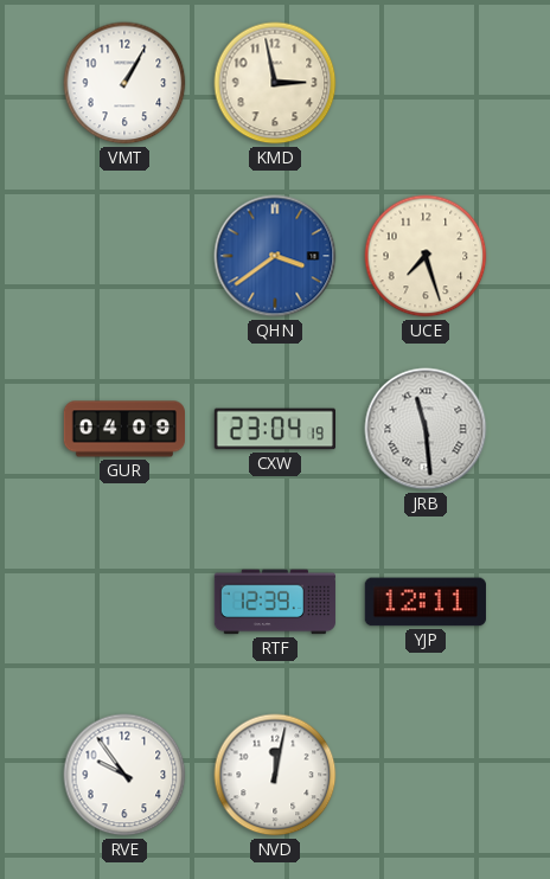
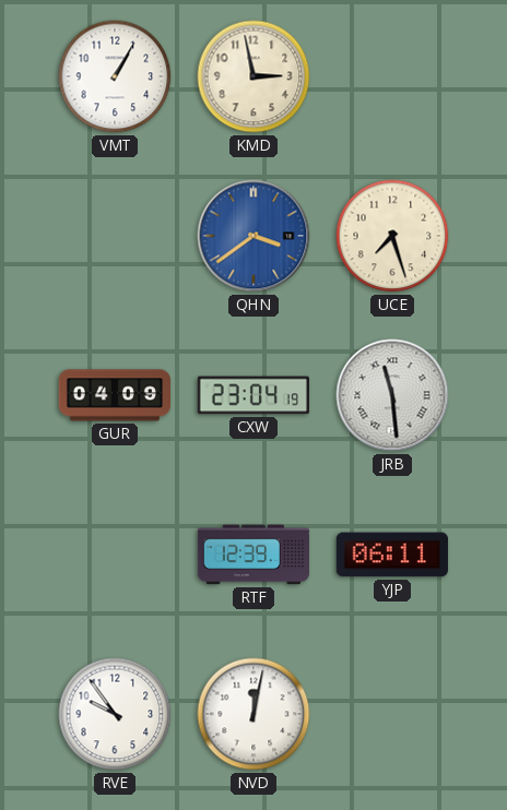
YJP: 12:11 -> 06:11
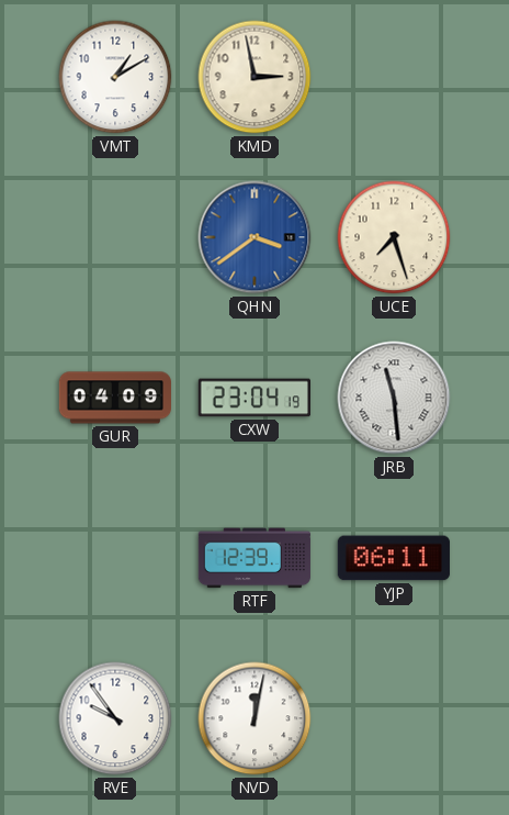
VMT: 1:05 -> 1:10
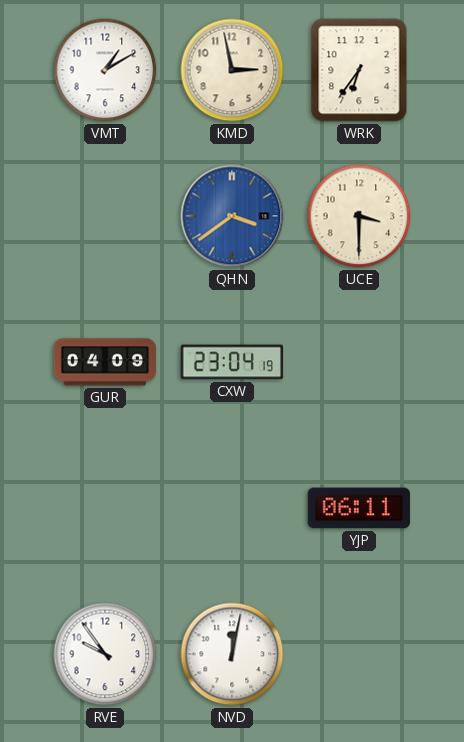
WRK: none -> 6:36
UCE: 7:27 -> 3:30
JRB: 11:29 -> none
RTF: 12:39 -> none
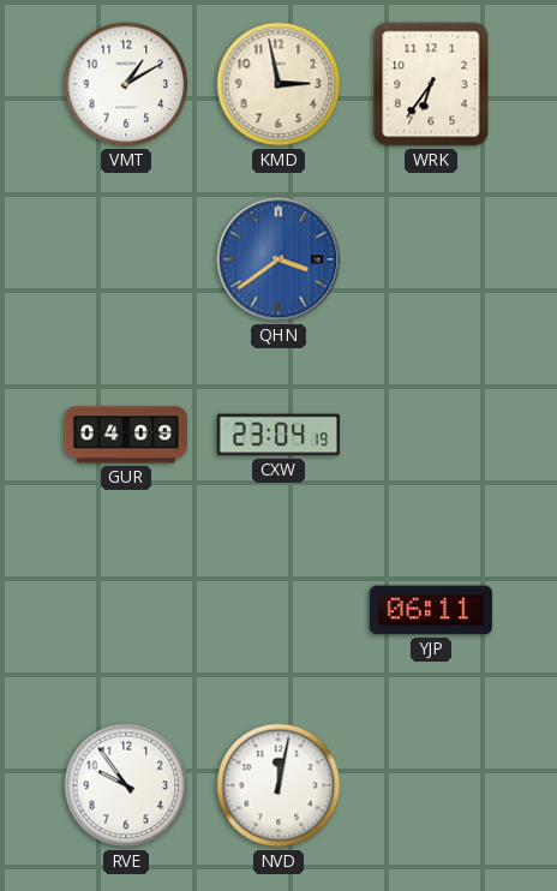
UCE: 3:30 -> none
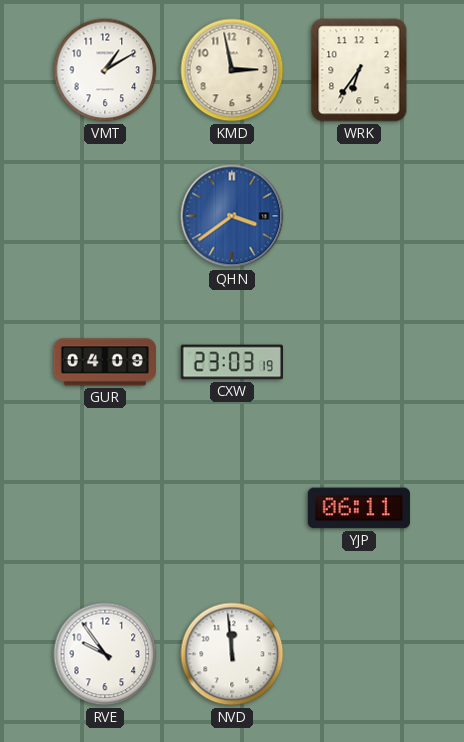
CXW: 23:04 -> 23:03
NVD: 12:02 -> 11:59
